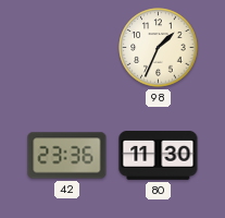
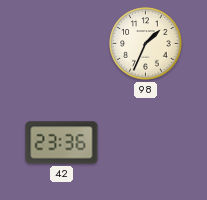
80: 11:30 -> none
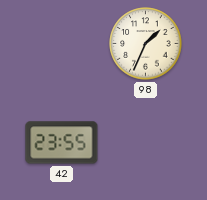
42: 23:36 -> 23:55
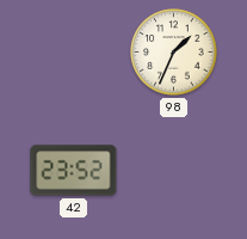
42: 23:55 -> 23:52
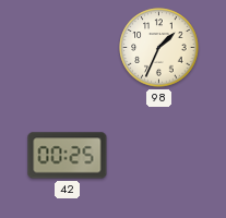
42: 23:52 -> 00:25
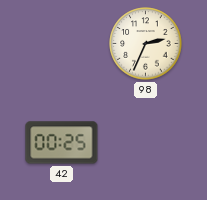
98: 1:34 -> 2:34
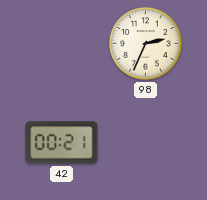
42: 00:25 -> 00:21
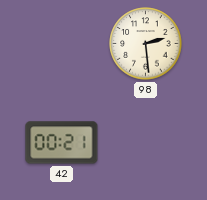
98: 2:34 -> 2:29
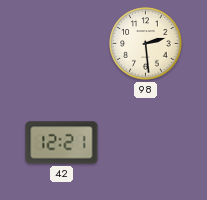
42: 00:21 -> 12:21
